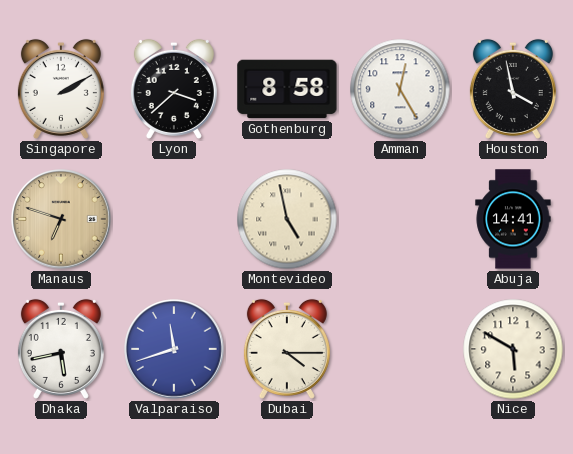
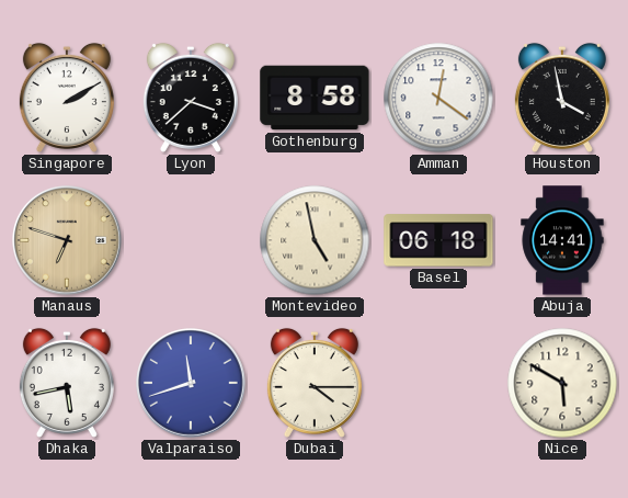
Amman: 12:25 -> 12:21
Basel: none -> 06:18
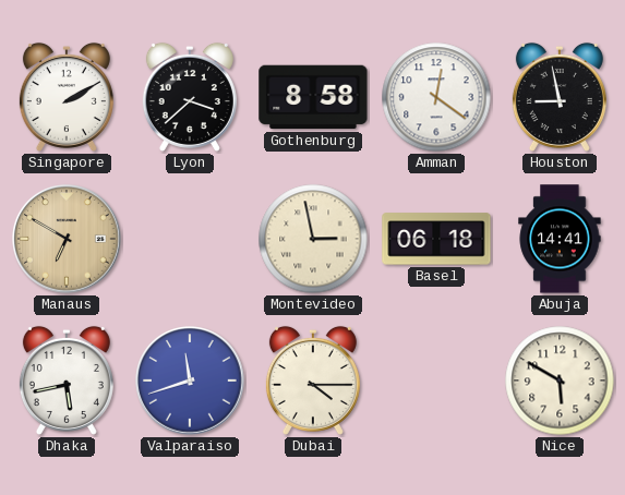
Houston: 3:58 -> 8:58
Manaus: 6:48 -> 6:50
Montevideo: 4:58 -> 2:58
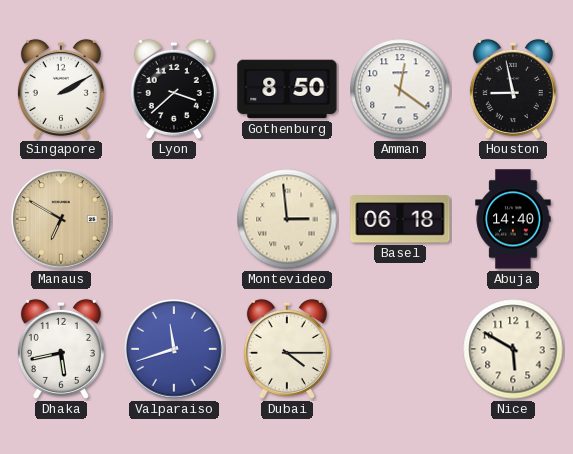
Gothenburg: 8:58 -> 8:50
Montevideo: 2:58 -> 2:59
Abuja: 14:41 -> 14:40
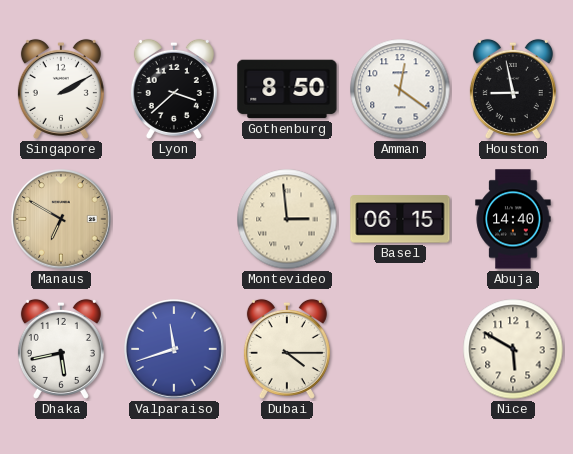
Basel: 06:18 -> 06:15
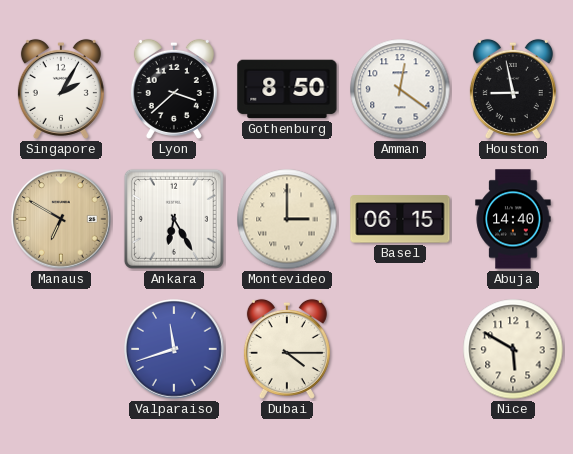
Singapore: 2:10 -> 2:05
Ankara: none -> 6:25
Montevideo: 2:59 -> 3:00
Dhaka: 5:43 -> none
